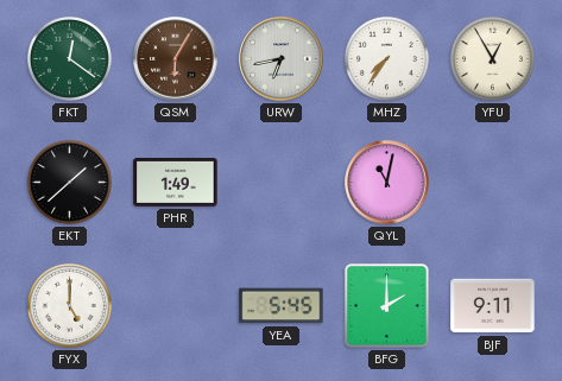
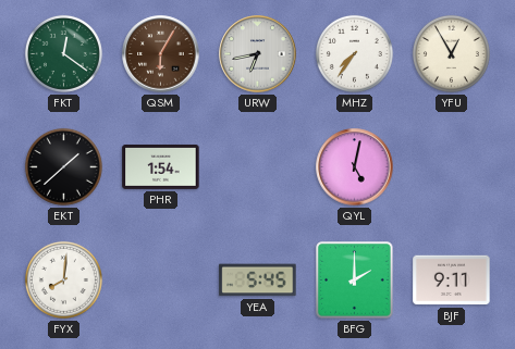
PHR: 1:49 -> 1:54
QYL: 11:02 -> 5:02
FYX: 5:00 -> 8:01
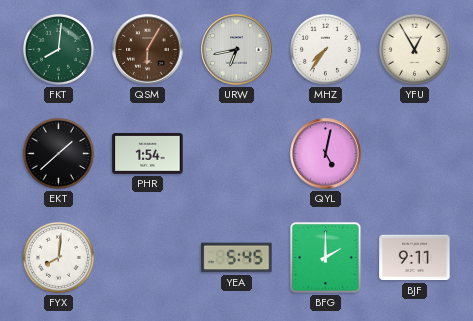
FKT: 12:21 -> 8:01
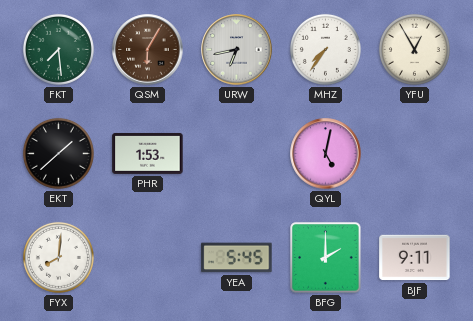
FKT: 8:01 -> 7:29
PHR: 1:54 -> 1:53
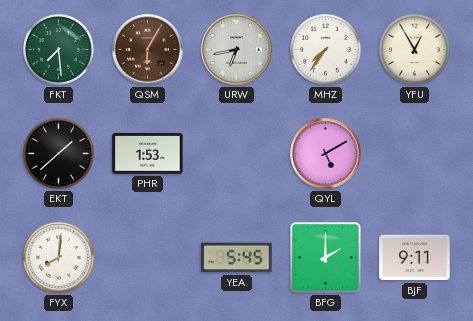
QYL: 5:02 -> 5:10
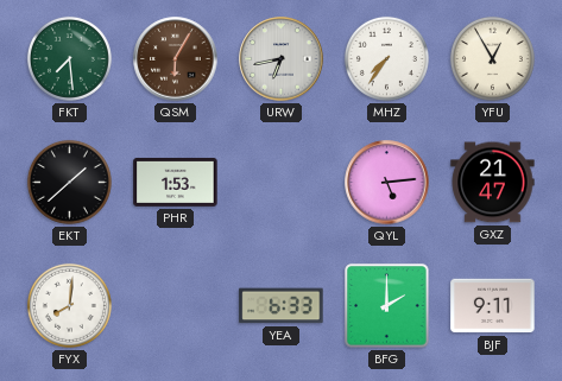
QYL: 5:10 -> 5:14
GXZ: none -> 21:47
YEA: 5:45 -> 6:33
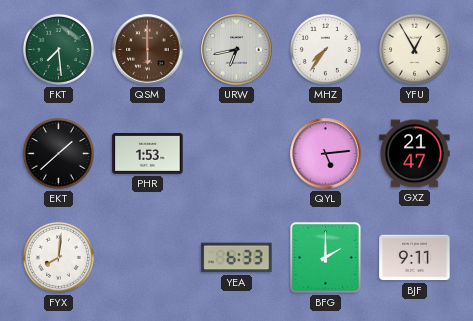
QSM: 6:05 -> 6:00
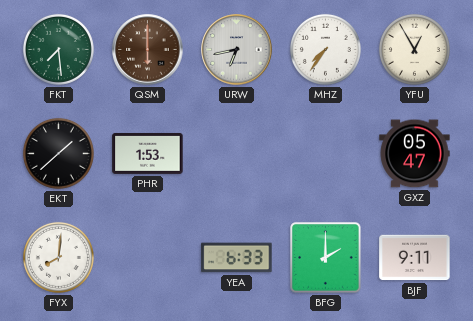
QYL: 5:14 -> none
GXZ: 21:47 -> 05:47
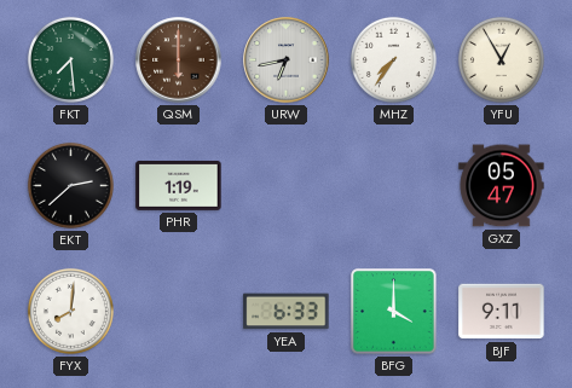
EKT: 1:38 -> 2:38
PHR: 1:53 -> 1:19
BFG: 2:00 -> 4:00
